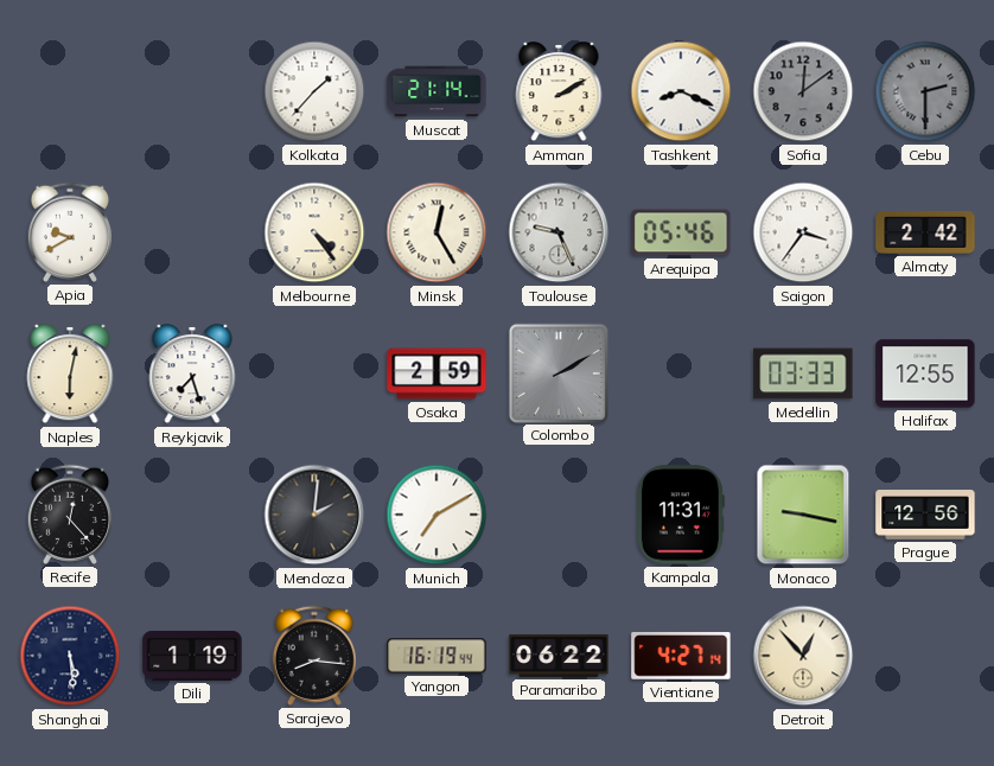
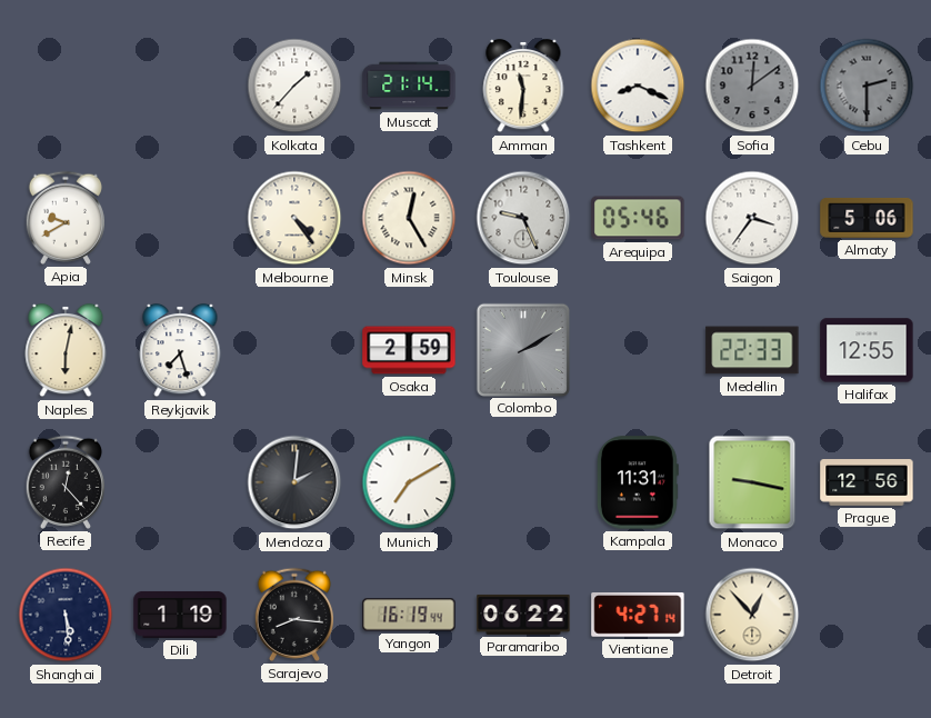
Amman: 2:10 -> 11:31
Almaty: 2:42 -> 5:06
Medellin: 03:33 -> 22:33
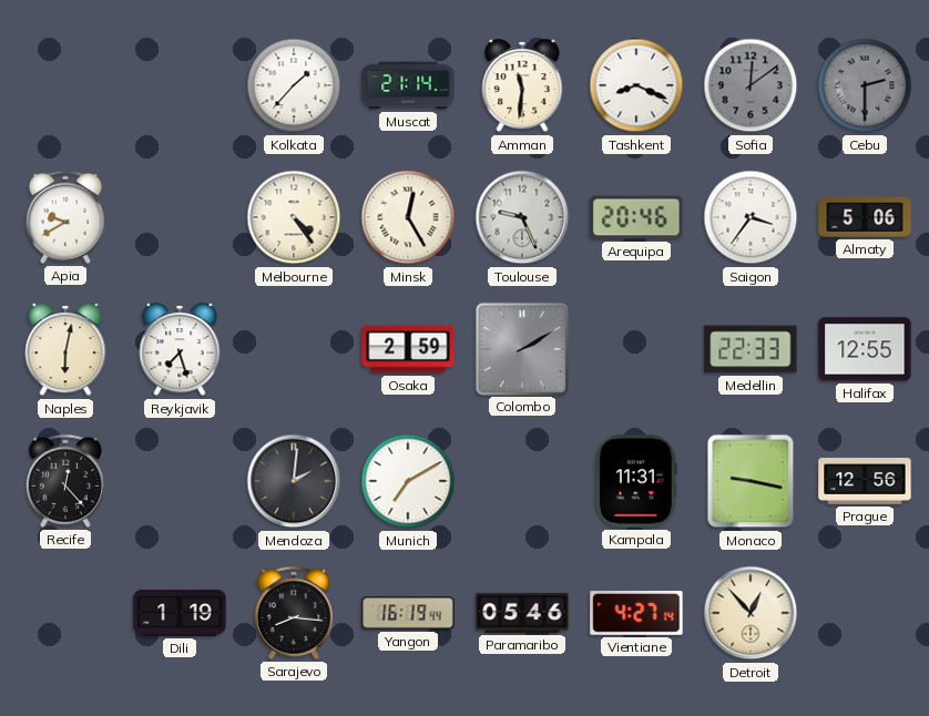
Arequipa: 05:46 -> 20:46
Shanghai: 5:29 -> none
Paramaribo: 06:22 -> 05:46
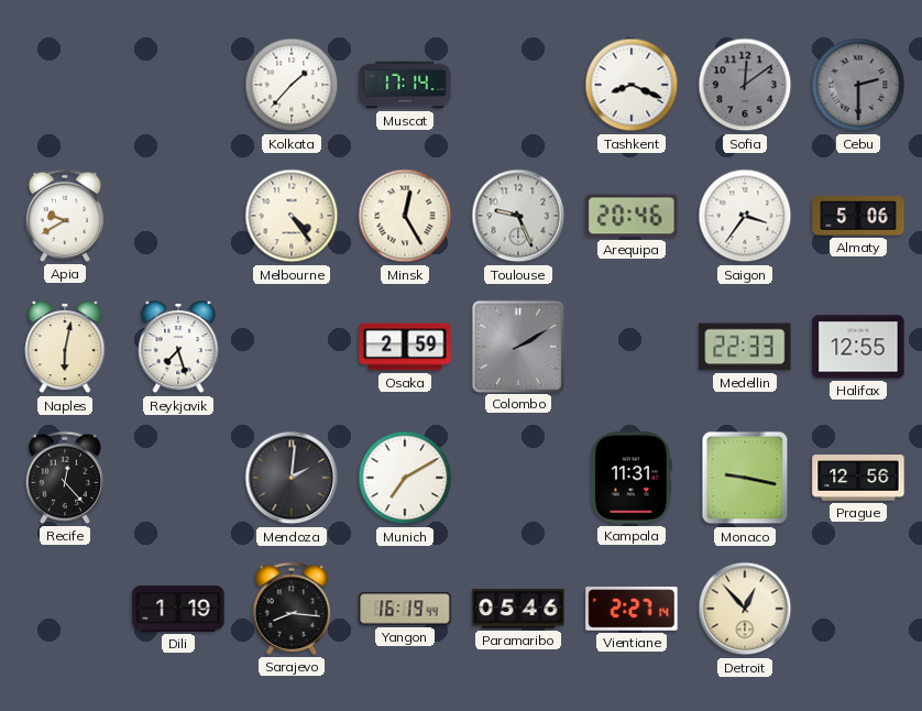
Muscat: 21:14 -> 17:14
Amman: 11:31 -> none
Vientiane: 4:27 -> 2:27
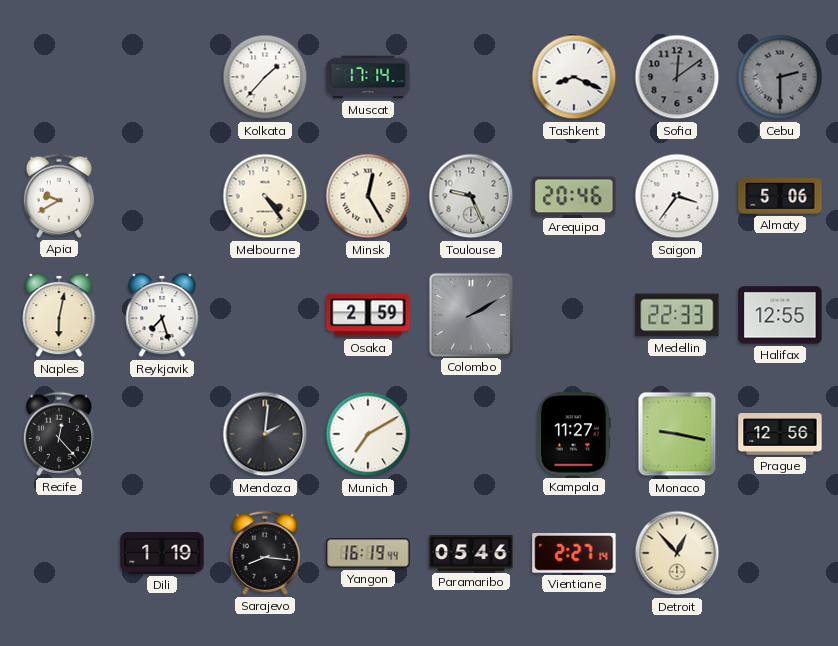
Kampala: 11:31 -> 11:27
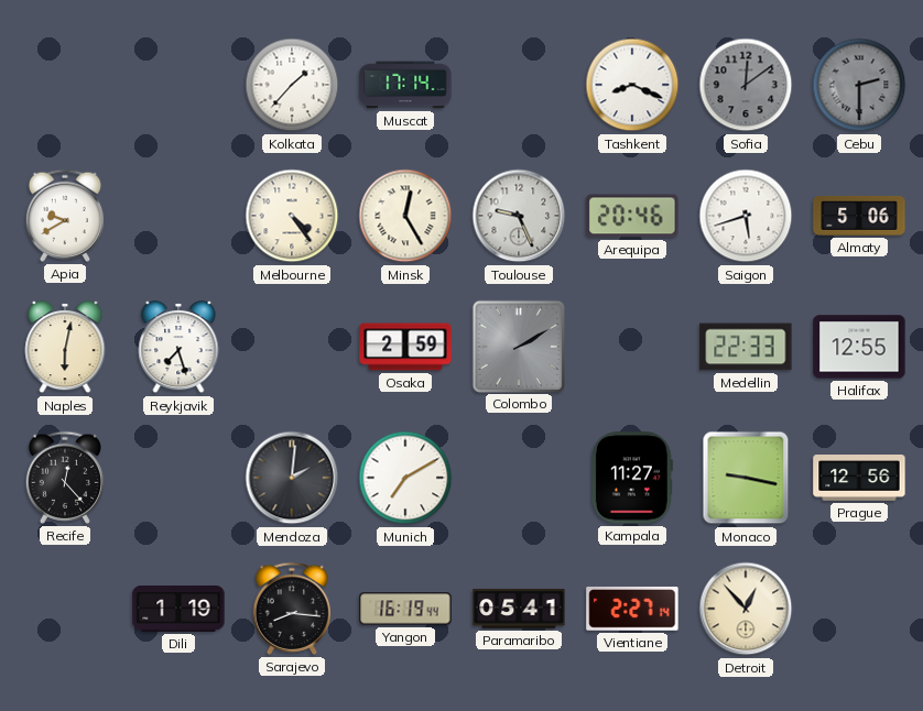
Saigon: 3:36 -> 5:42
Paramaribo: 05:46 -> 05:41
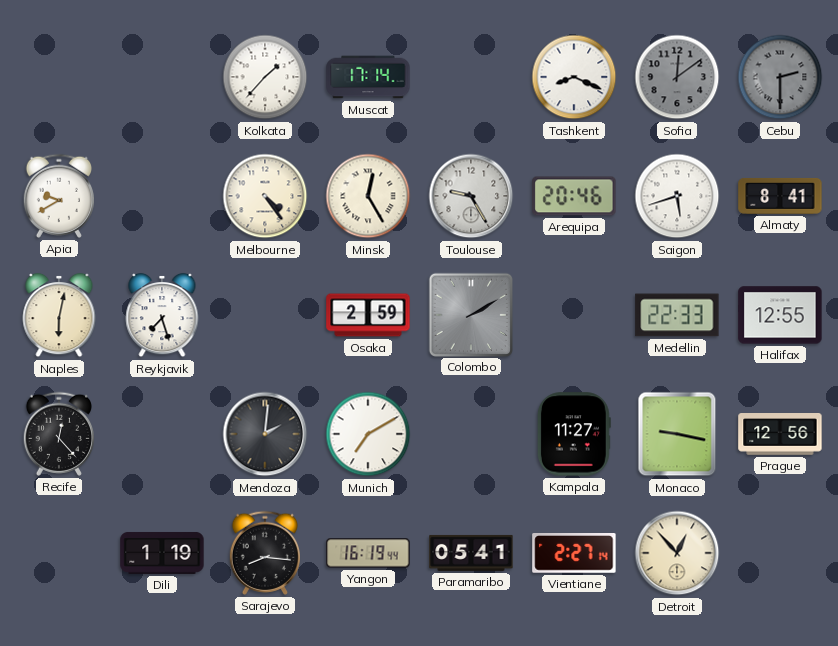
Toulouse: 9:26 -> 9:25
Almaty: 5:06 -> 8:41
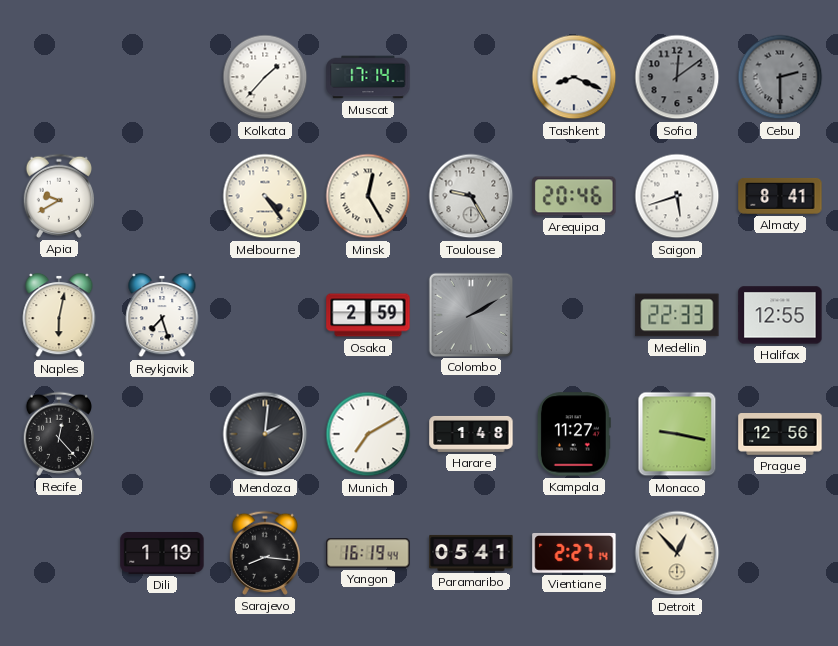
Harare: none -> 1:48
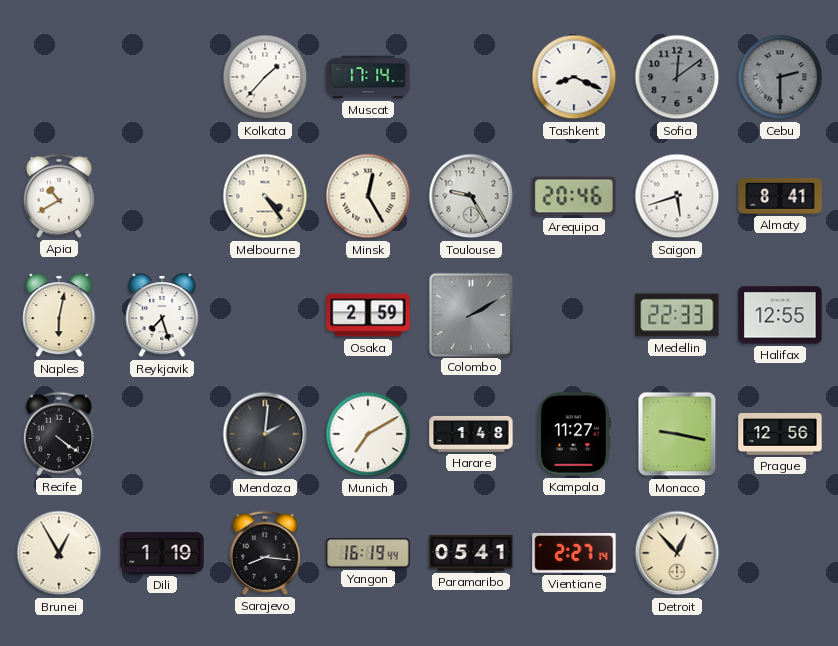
Apia: 9:40 -> 10:40
Recife: 12:23 -> 4:21
Brunei: none -> 12:55
